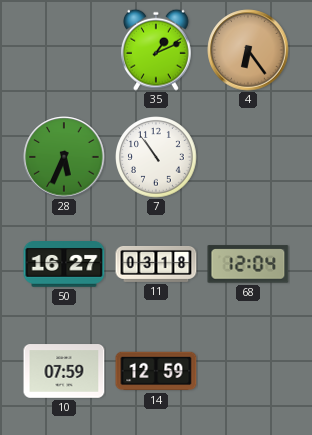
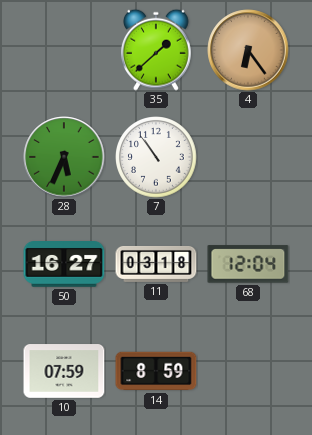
35: 1:11 -> 1:38
14: 12:59 -> 8:59
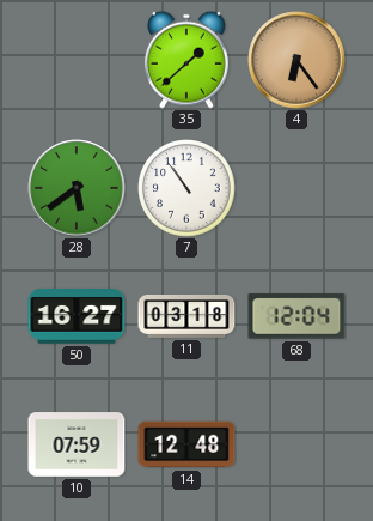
28: 5:34 -> 5:39
14: 8:59 -> 12:48
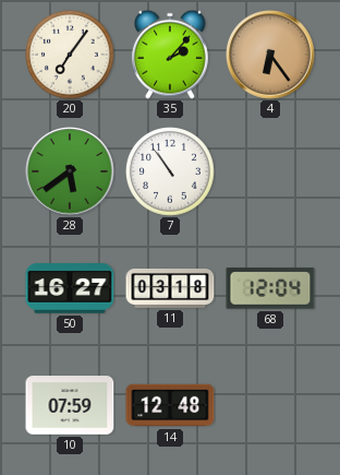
20: none -> 7:06
35: 1:38 -> 2:07
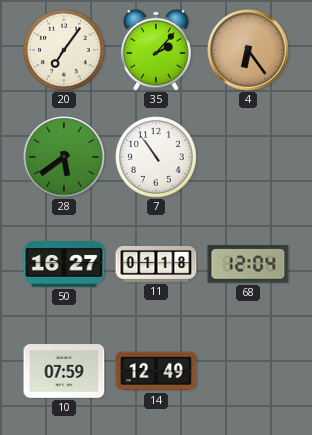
11: 03:18 -> 01:18
14: 12:48 -> 12:49
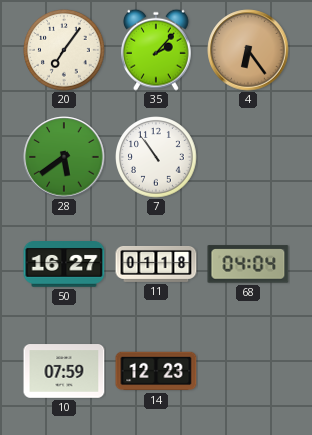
68: 12:04 -> 04:04
14: 12:49 -> 12:23
